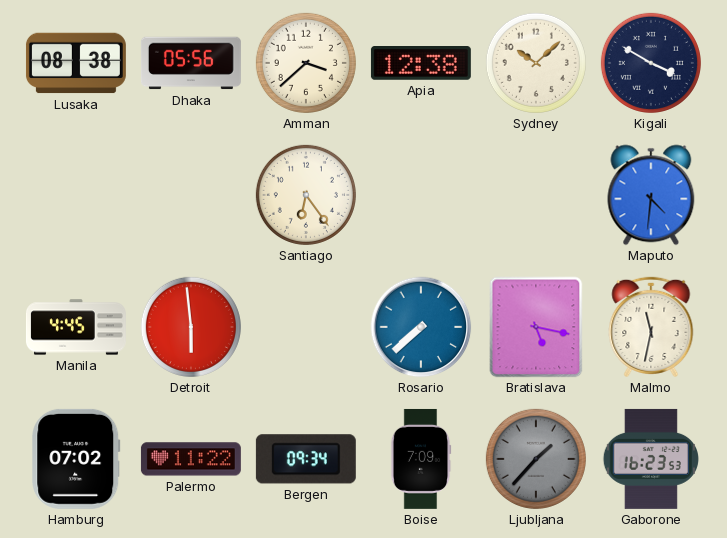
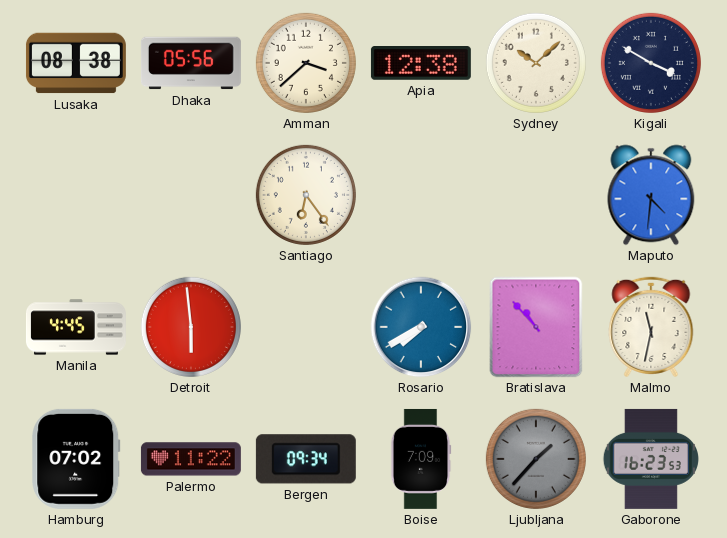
Rosario: 7:38 -> 7:40
Bratislava: 5:17 -> 10:53
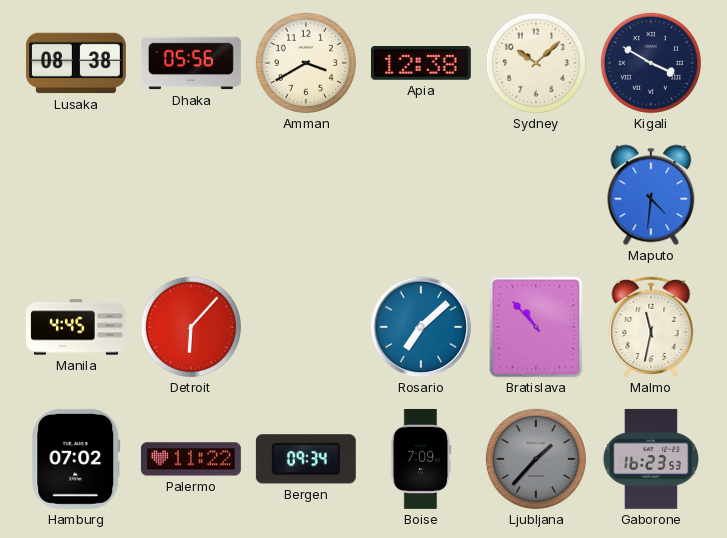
Amman: 3:38 -> 3:40
Santiago: 6:24 -> none
Detroit: 5:59 -> 6:07
Rosario: 7:40 -> 7:08
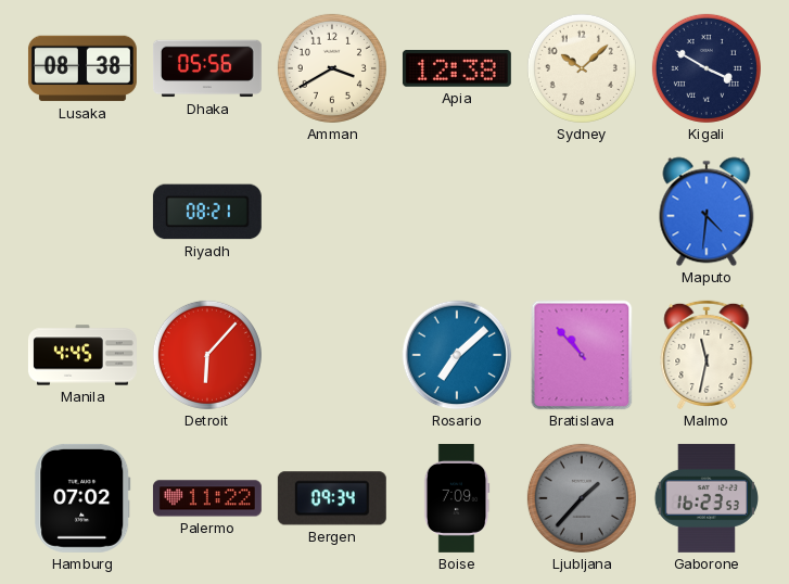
Riyadh: none -> 08:21
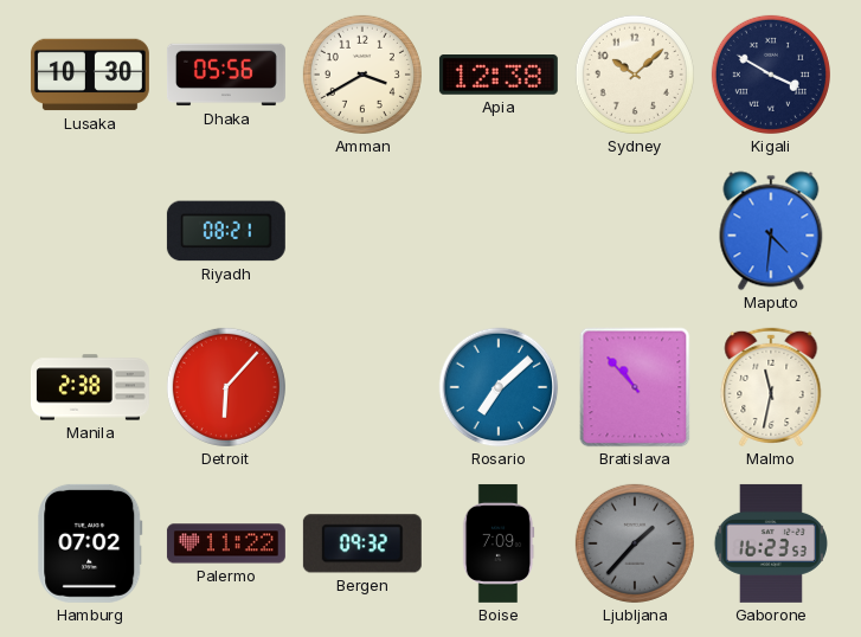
Lusaka: 08:38 -> 10:30
Manila: 4:45 -> 2:38
Bergen: 09:34 -> 09:32
